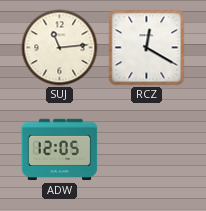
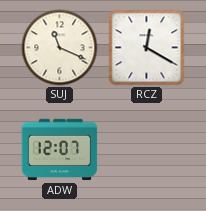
SUJ: 11:14 -> 11:19
ADW: 12:05 -> 12:07
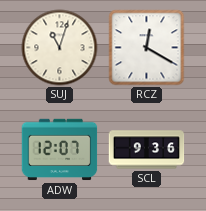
SUJ: 11:19 -> 11:03
SCL: none -> 9:36
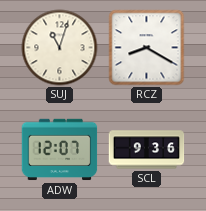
RCZ: 12:20 -> 8:20
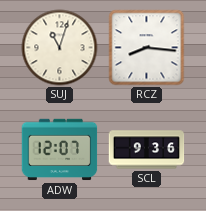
RCZ: 8:20 -> 8:16
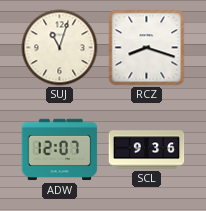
RCZ: 8:16 -> 8:18
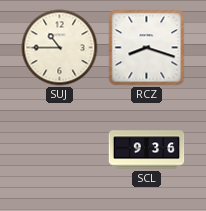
SUJ: 11:03 -> 10:45
ADW: 12:07 -> none
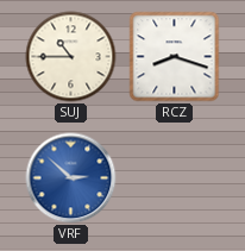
VRF: none -> 2:52
SCL: 9:36 -> none
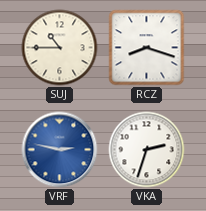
VRF: 2:52 -> 2:47
VKA: none -> 2:33
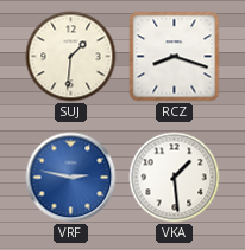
SUJ: 10:45 -> 1:31
VKA: 2:33 -> 1:29
